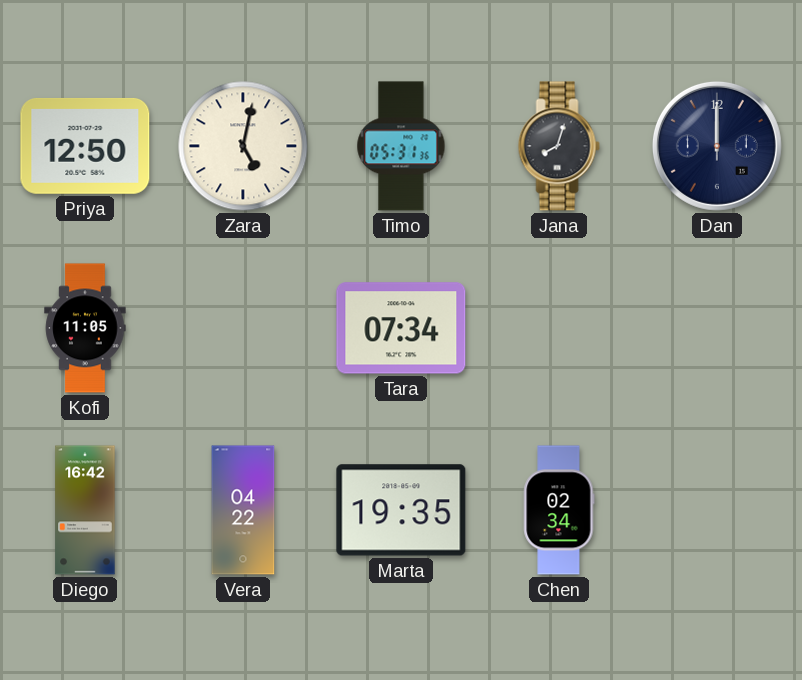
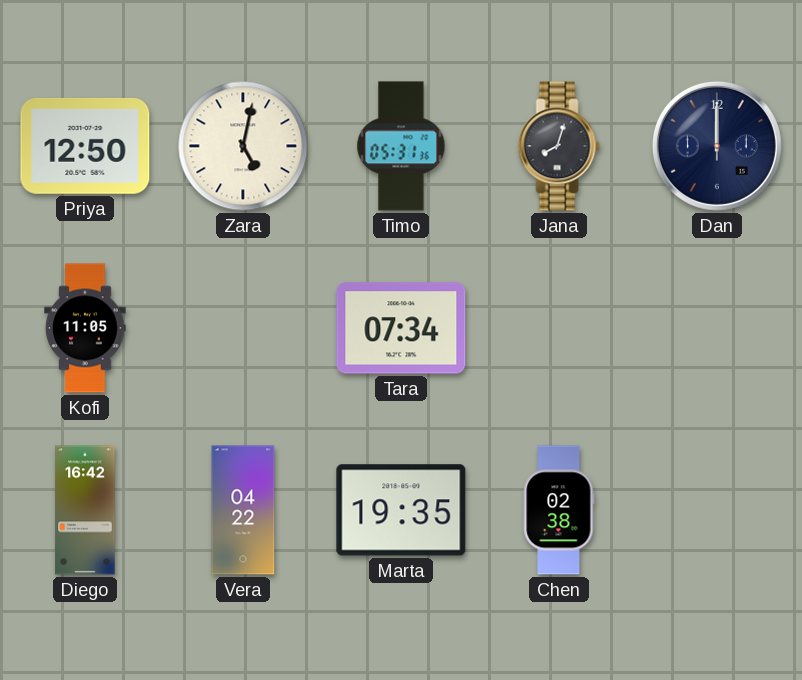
Chen: 02:34 -> 02:38
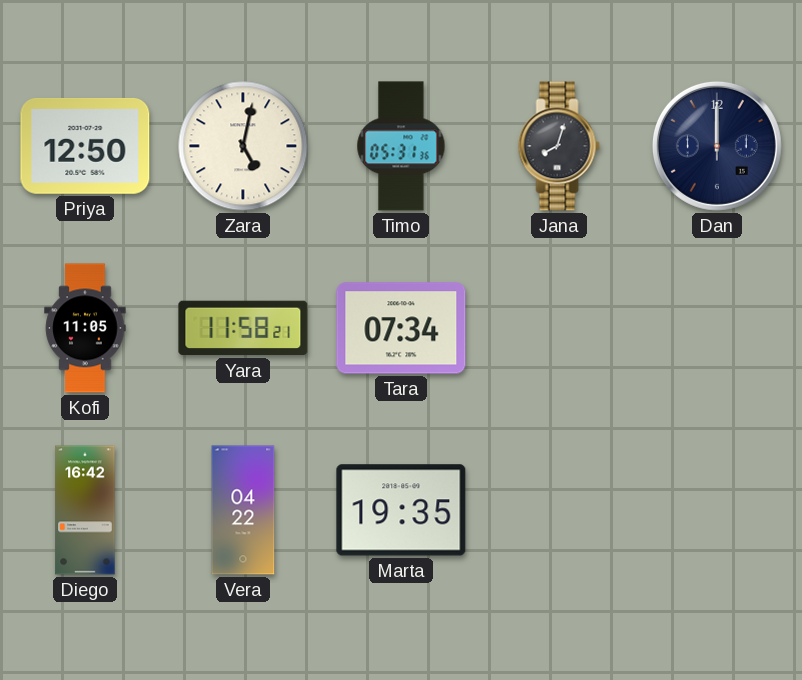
Yara: none -> 11:58
Chen: 02:38 -> none
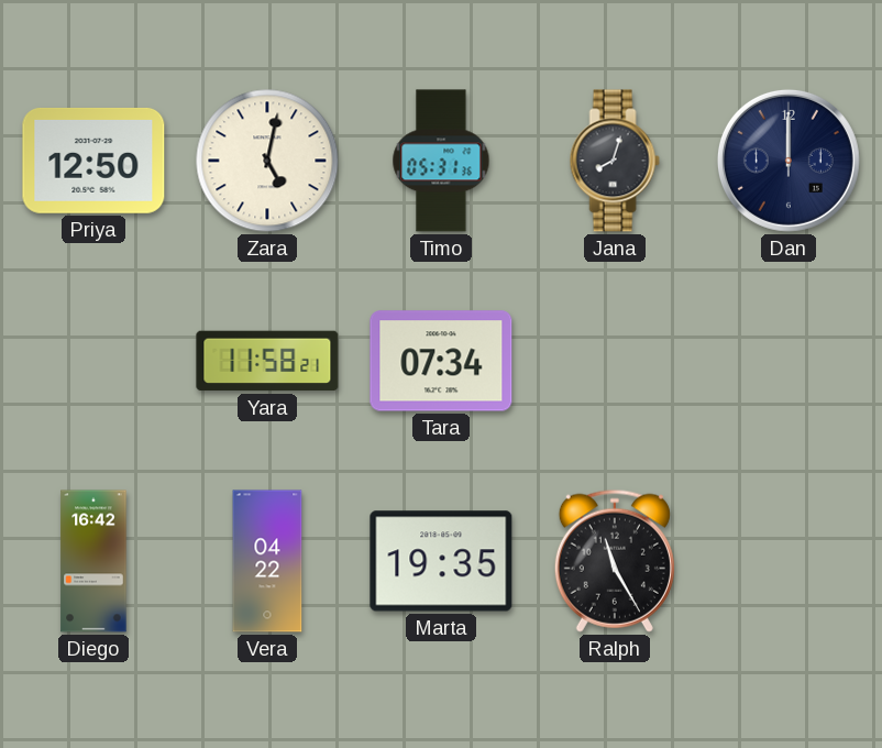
Kofi: 11:05 -> none
Ralph: none -> 11:25
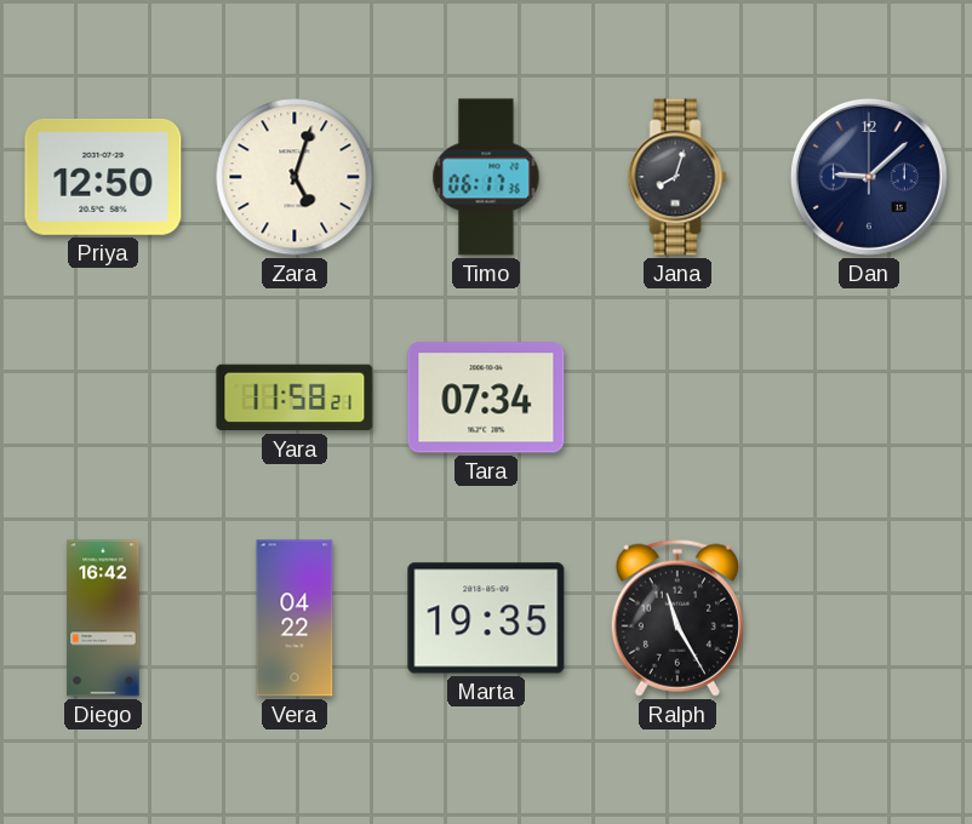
Zara: 5:02 -> 5:03
Timo: 05:31 -> 06:17
Dan: 12:00 -> 9:08
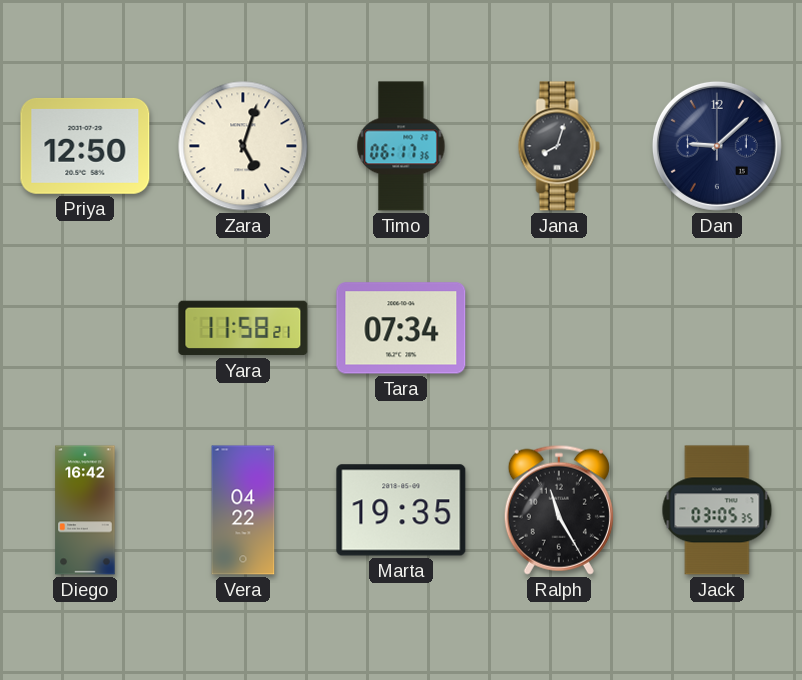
Jack: none -> 03:05
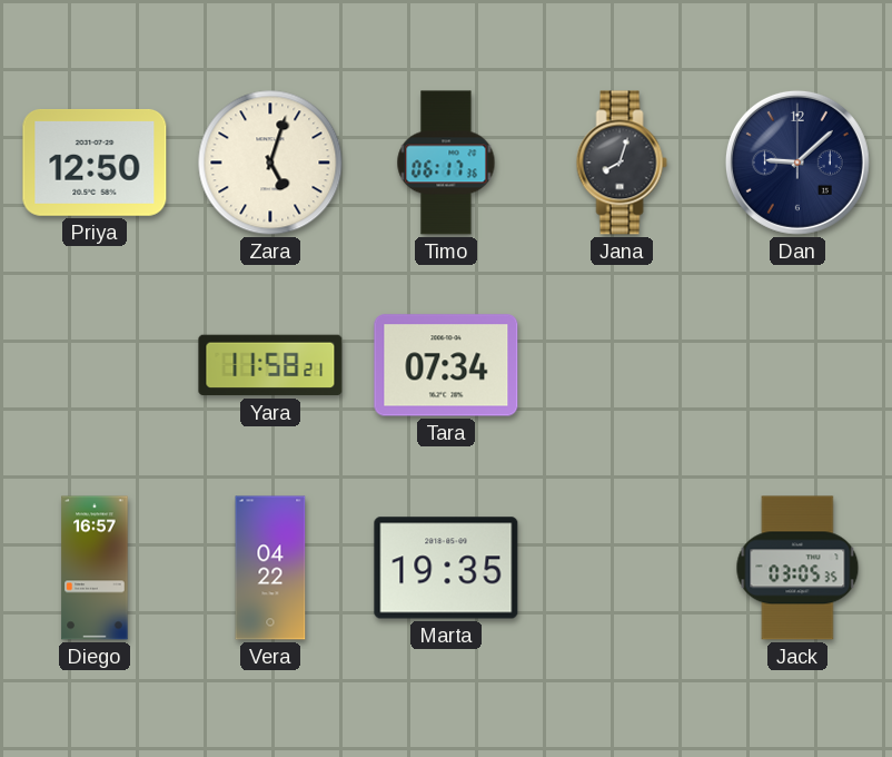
Diego: 16:42 -> 16:57
Ralph: 11:25 -> none
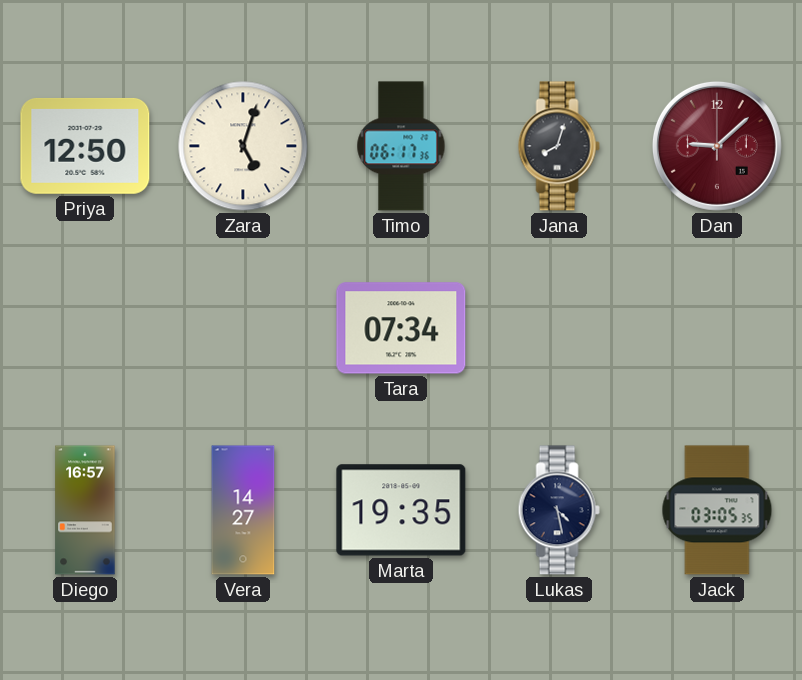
Dan dial: navy -> burgundy
Yara: 11:58 -> none
Vera: 04:22 -> 14:27
Lukas: none -> 4:28
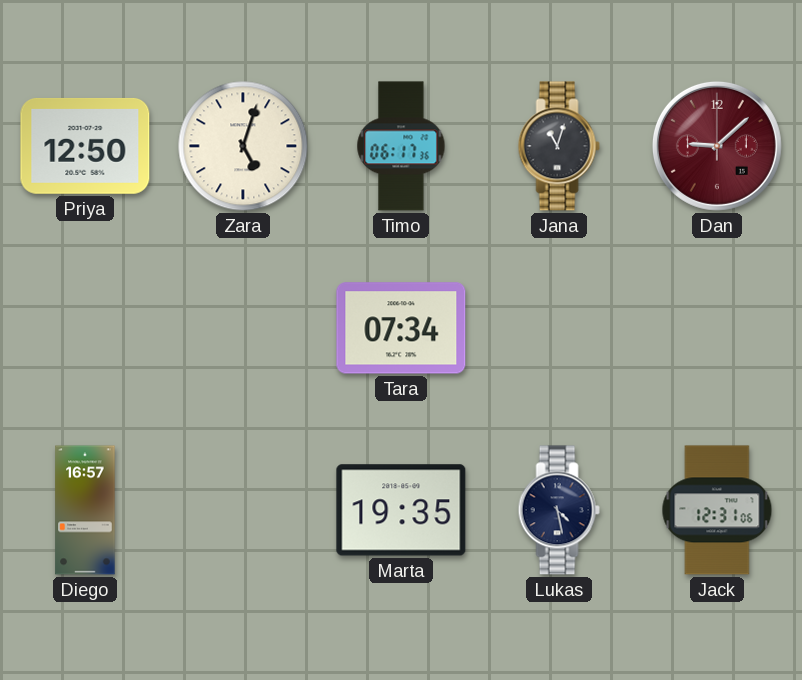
Jana: 8:03 -> 11:03
Vera: 14:27 -> none
Jack: 03:05 -> 12:31
